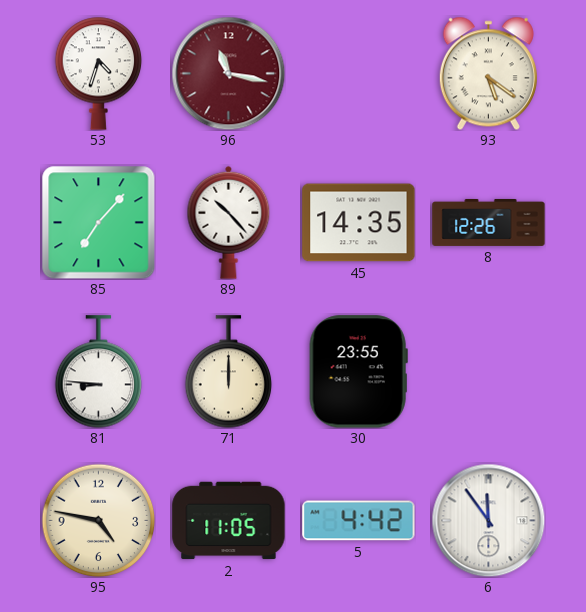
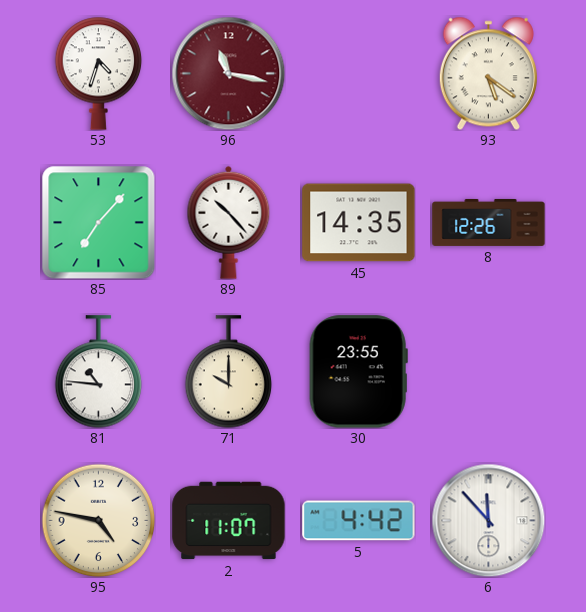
81: 8:46 -> 10:46
71: 12:00 -> 10:00
2: 11:05 -> 11:07
6: 11:54 -> 11:53
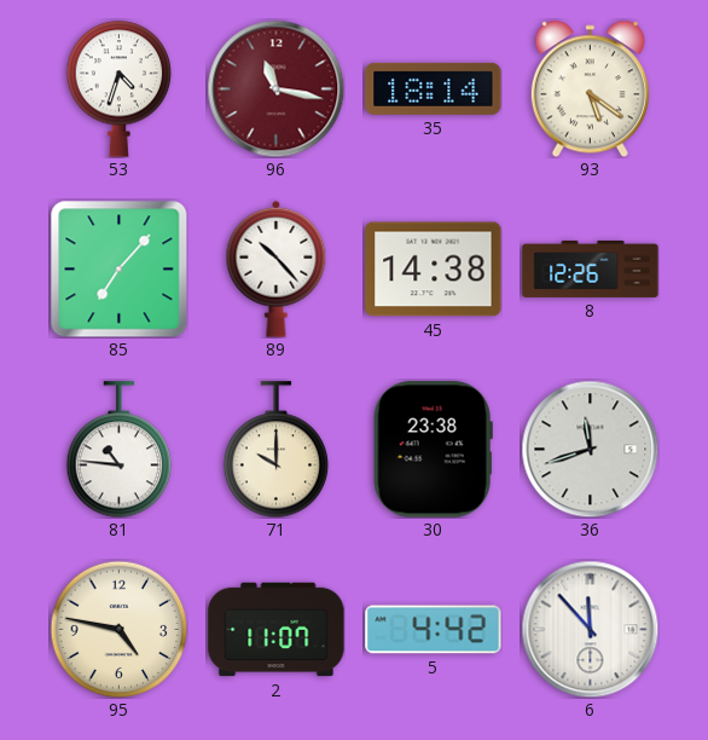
35: none -> 18:14
45: 14:35 -> 14:38
30: 23:55 -> 23:38
36: none -> 11:42
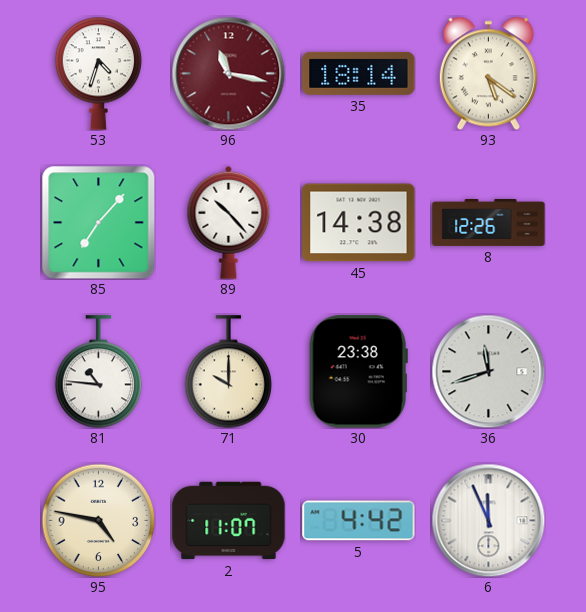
6: 11:53 -> 11:56
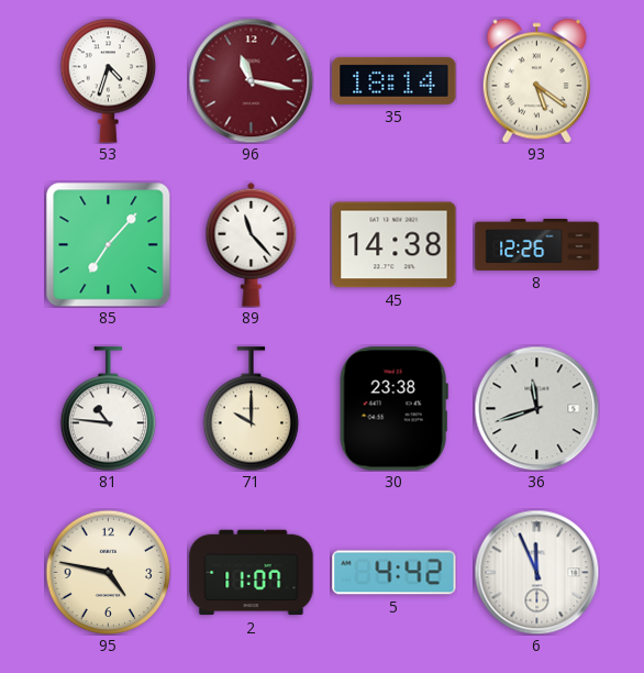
89: 10:23 -> 11:23
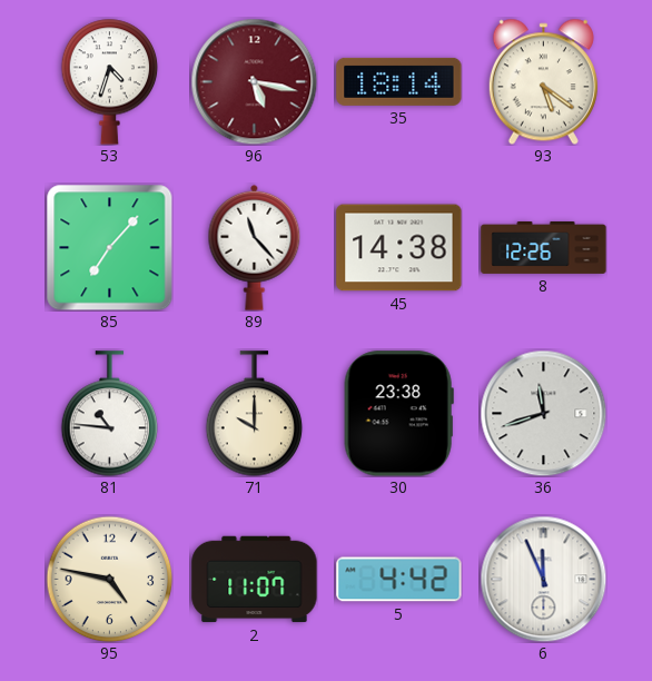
96: 11:17 -> 5:17
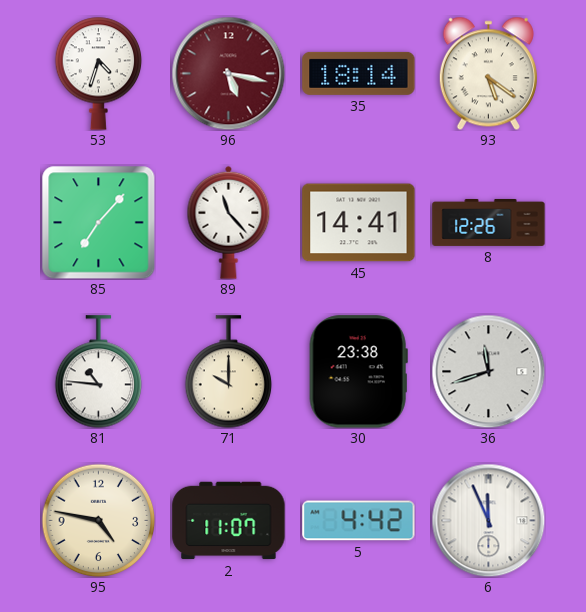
45: 14:38 -> 14:41
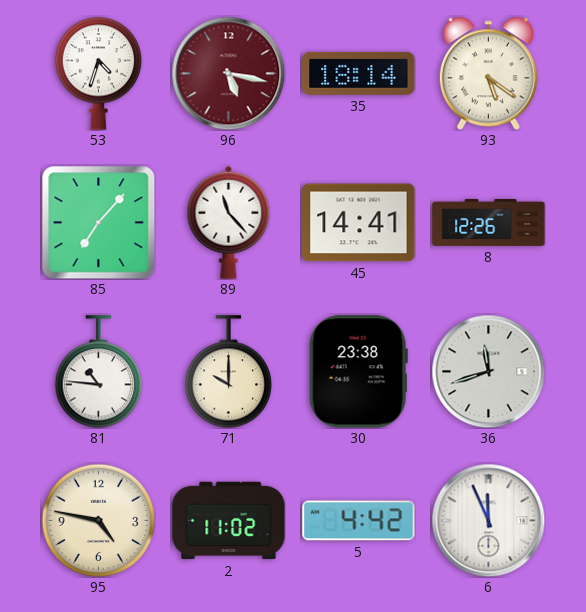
2: 11:07 -> 11:02
